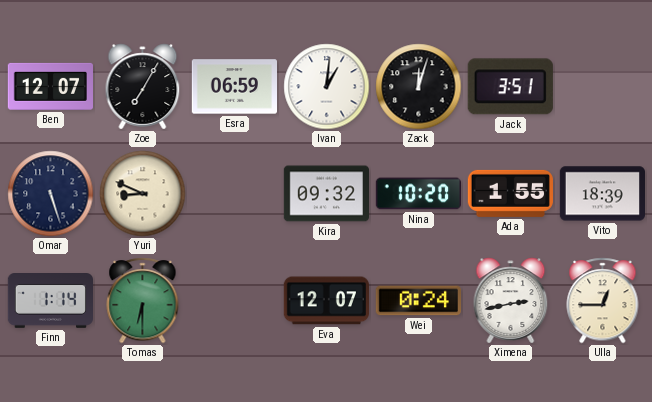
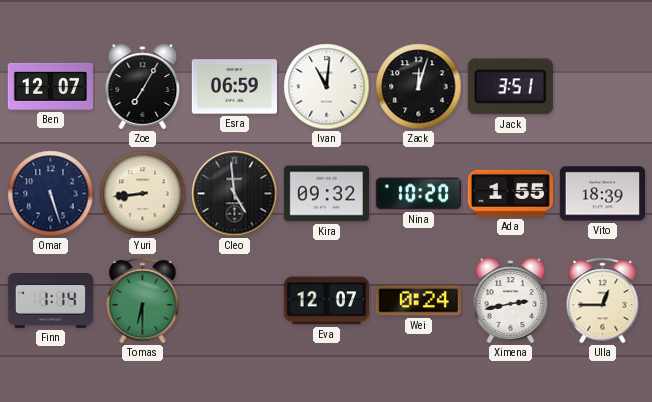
Ivan: 1:01 -> 11:01
Yuri: 8:49 -> 8:44
Cleo: none -> 4:59
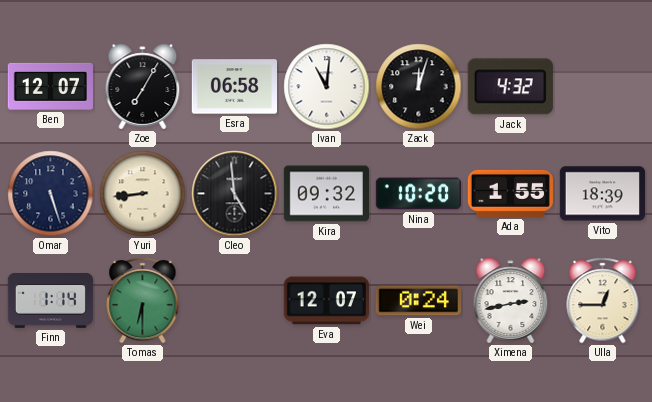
Esra: 06:59 -> 06:58
Jack: 3:51 -> 4:32
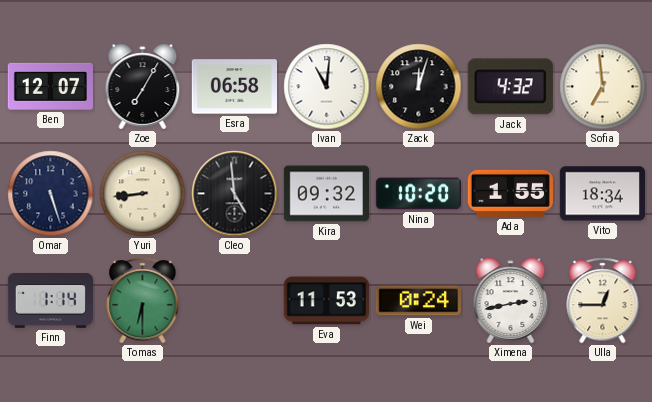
Sofia: none -> 6:59
Vito: 18:39 -> 18:34
Eva: 12:07 -> 11:53
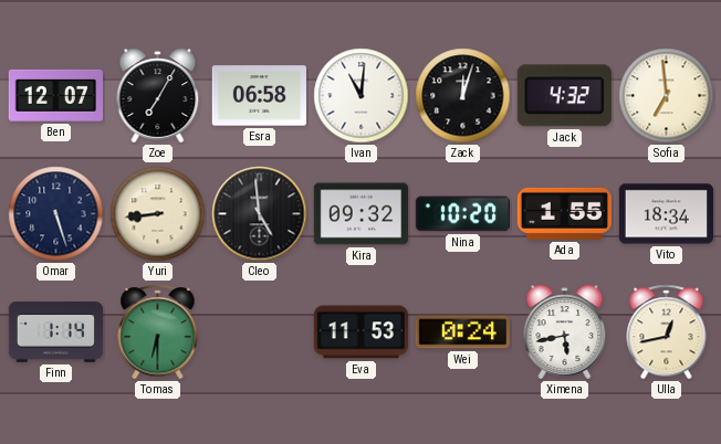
Ximena: 2:43 -> 5:43
Ulla: 12:45 -> 12:43
